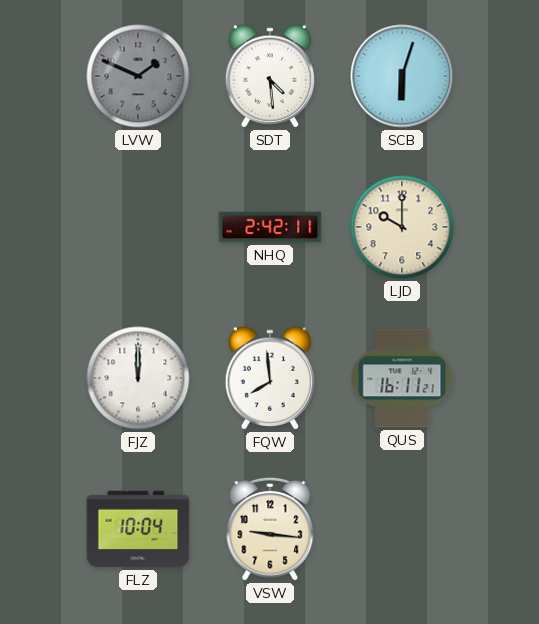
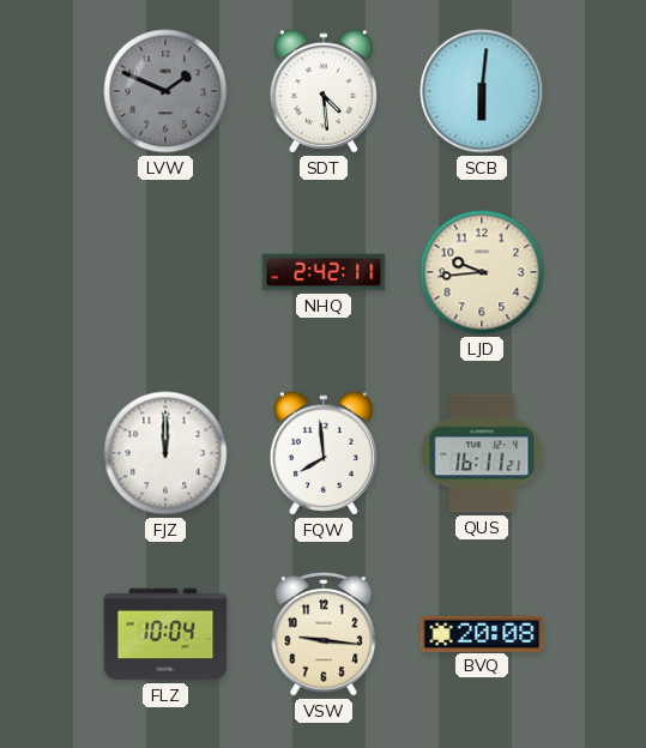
SCB: 6:03 -> 6:01
LJD: 10:00 -> 9:44
BVQ: none -> 20:08
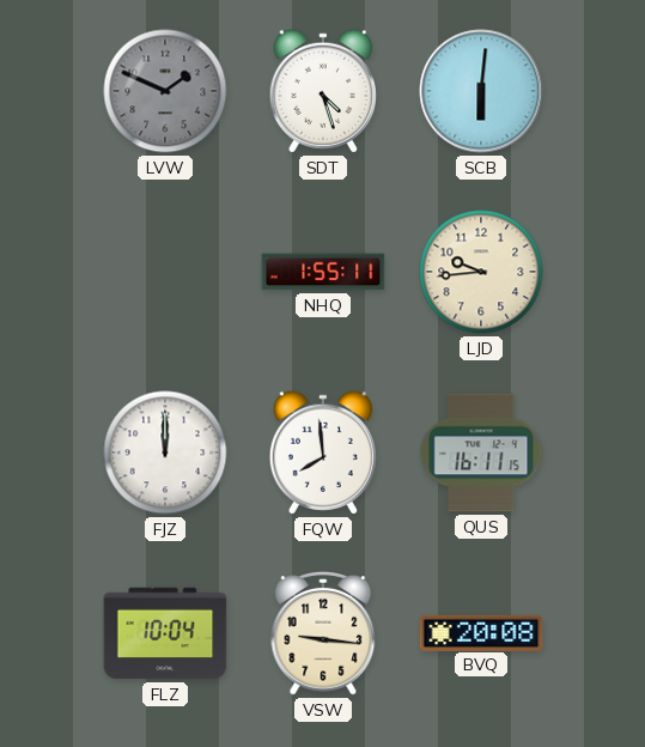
SDT: 4:29 -> 4:27
NHQ: 2:42 -> 1:55
QUS: 16:11:21 -> 16:11:15
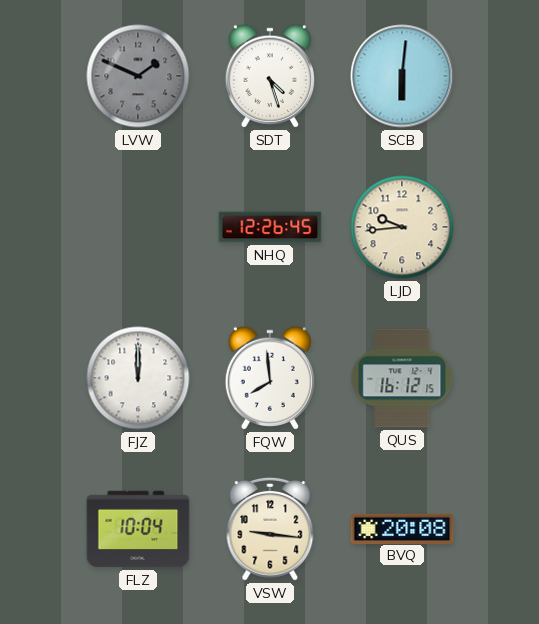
NHQ: 1:55 -> 12:26
QUS: 16:11 -> 16:12
